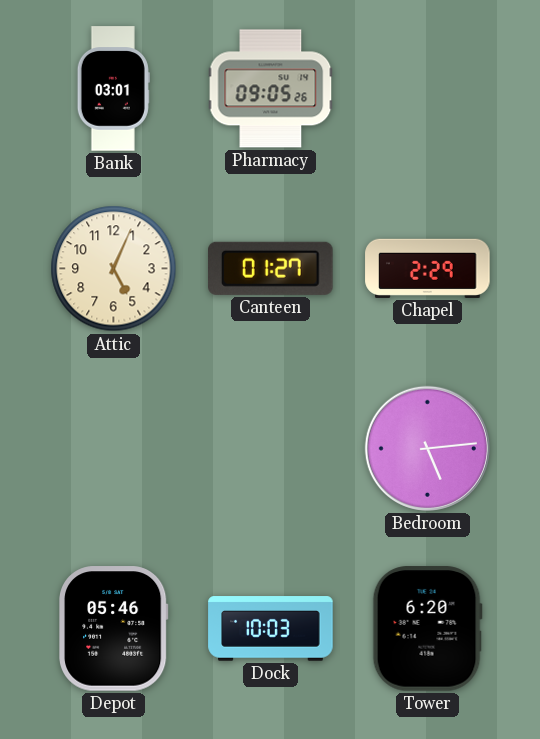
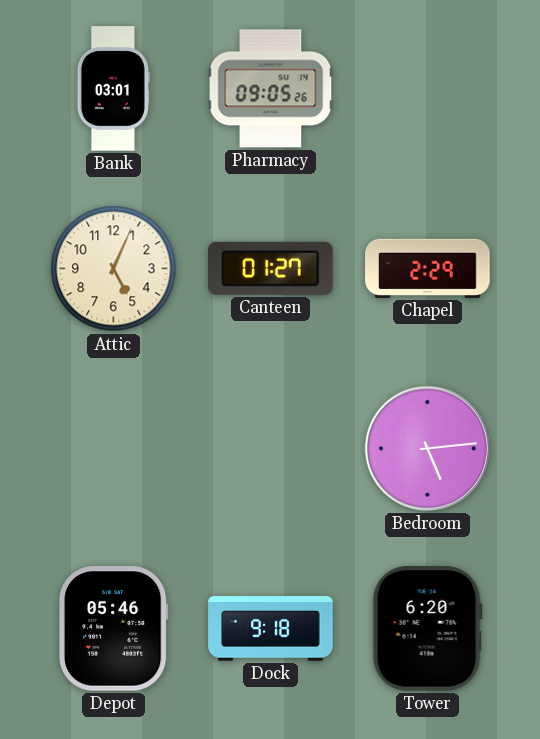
Dock: 10:03 -> 9:18
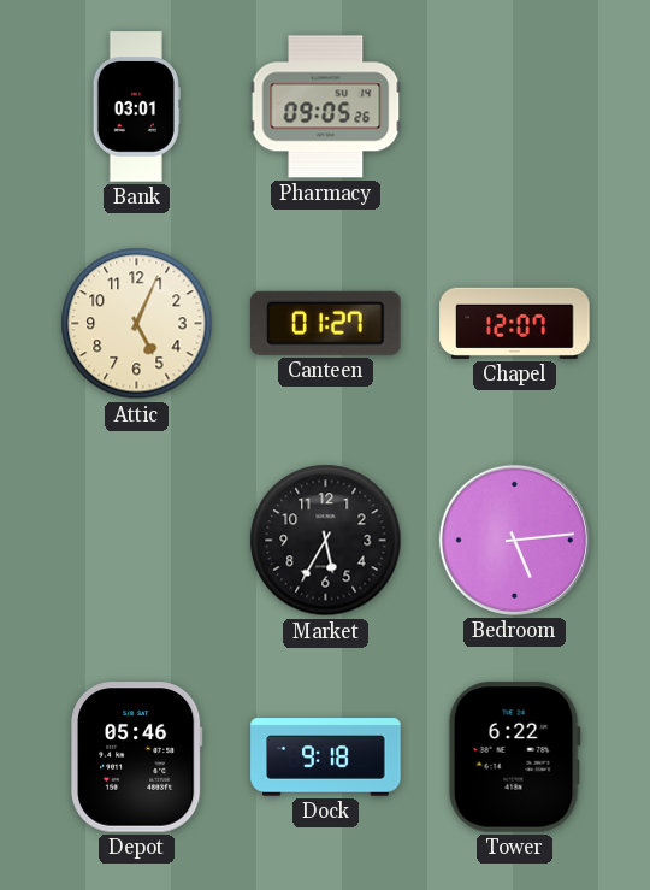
Chapel: 2:29 -> 12:07
Market: none -> 5:35
Tower: 6:20 -> 6:22
